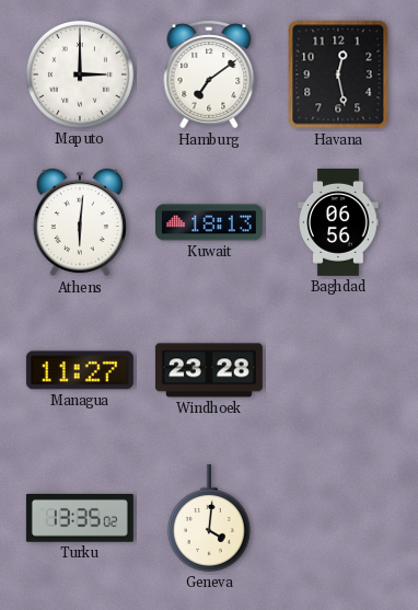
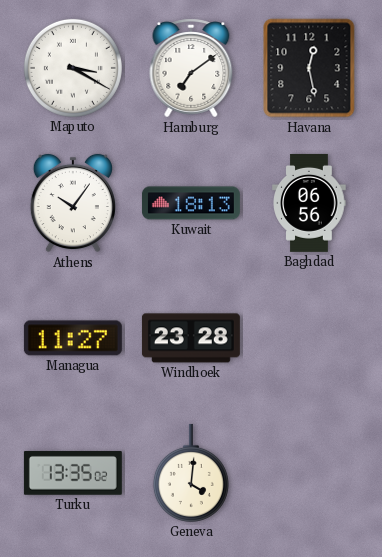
Maputo: 3:00 -> 3:20
Athens: 6:01 -> 10:06
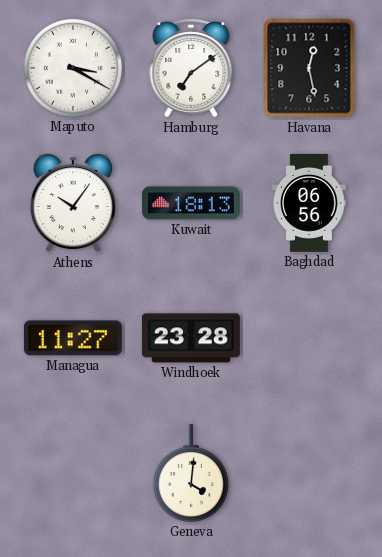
Turku: 13:35 -> none
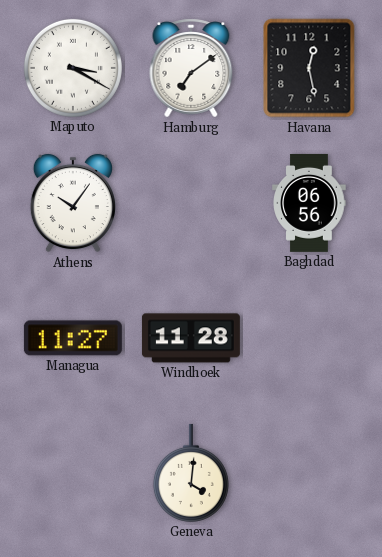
Kuwait: 18:13 -> none
Windhoek: 23:28 -> 11:28
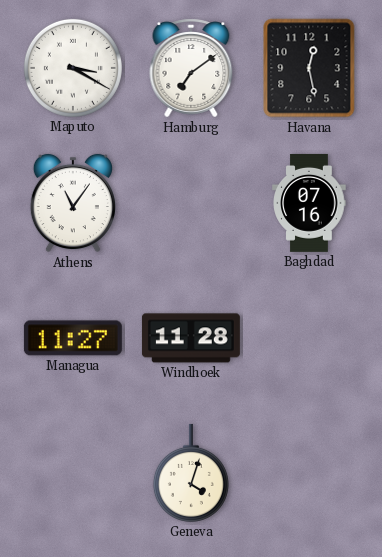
Athens: 10:06 -> 11:06
Baghdad: 06:56 -> 07:16
Geneva: 4:01 -> 4:03
